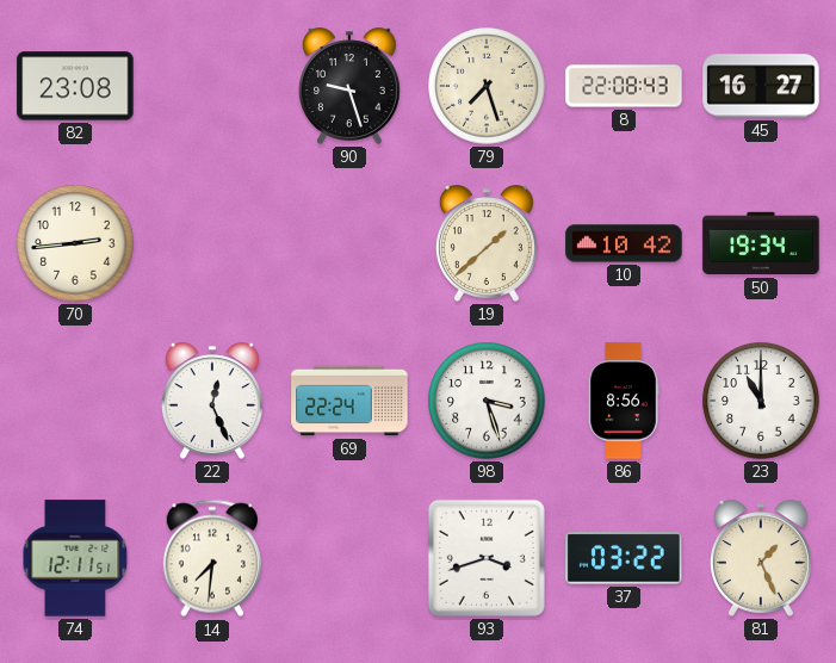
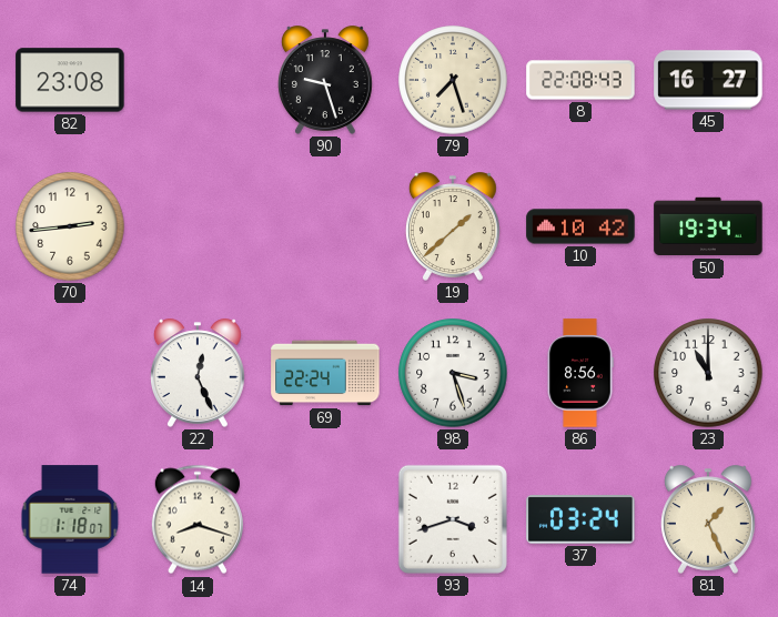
74: 12:11 -> 1:18
14: 7:31 -> 8:18
37: 03:22 -> 03:24
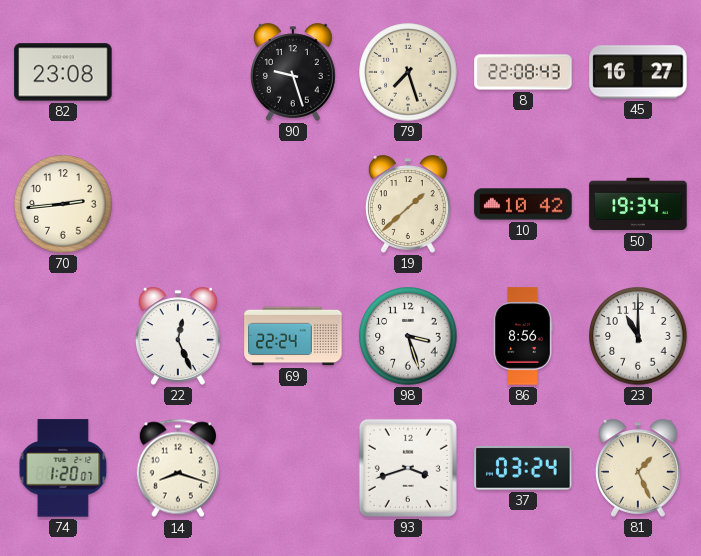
74: 1:18 -> 1:20
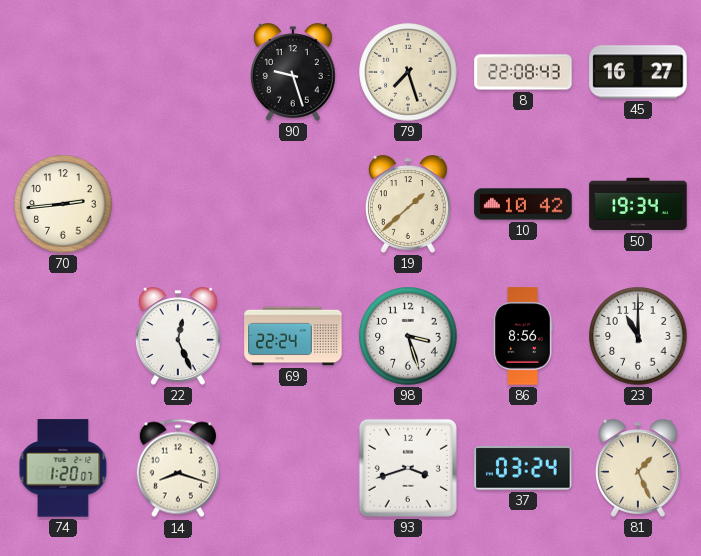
82: 23:08 -> none
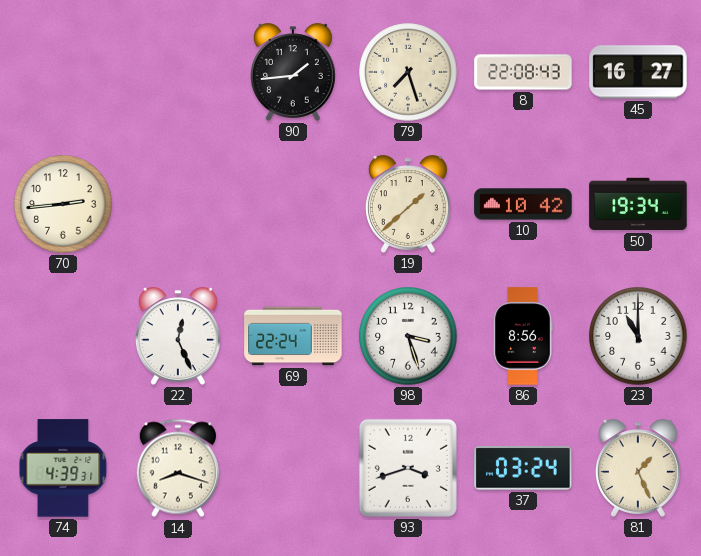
90: 9:27 -> 1:44
74: 1:20 -> 4:39
